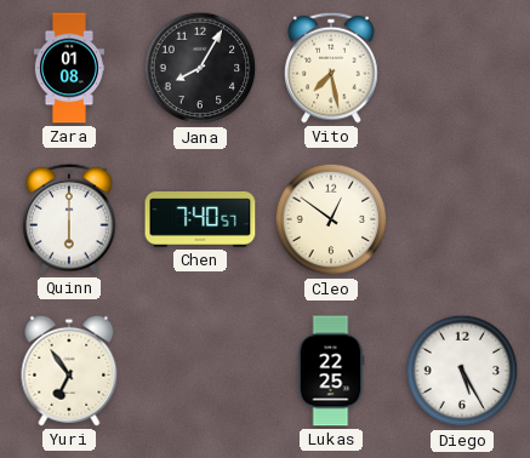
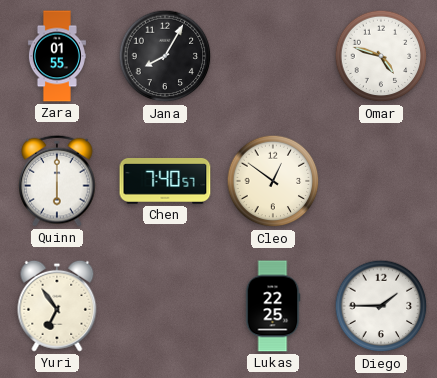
Zara: 01:08 -> 01:55
Vito: 7:28 -> none
Omar: none -> 4:48
Diego: 5:25 -> 1:45
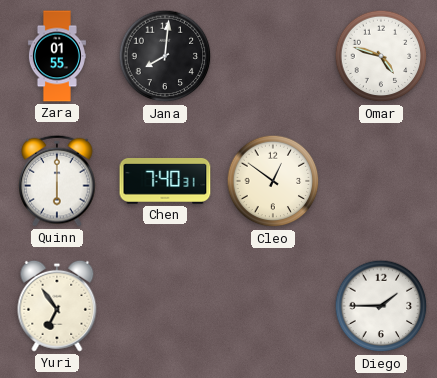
Jana: 8:05 -> 8:01
Chen: 7:40:57 -> 7:40:31
Lukas: 22:25 -> none
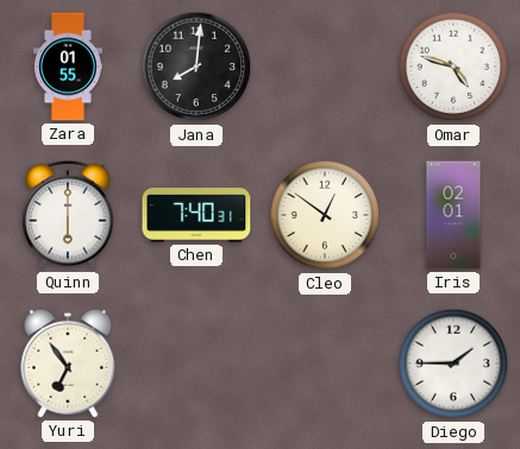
Iris: none -> 02:01
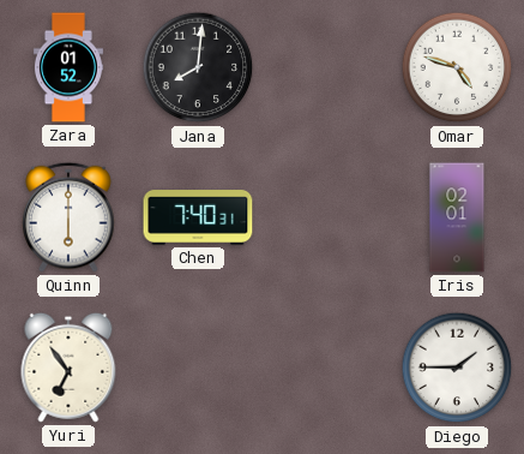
Zara: 01:55 -> 01:52
Cleo: 12:51 -> none
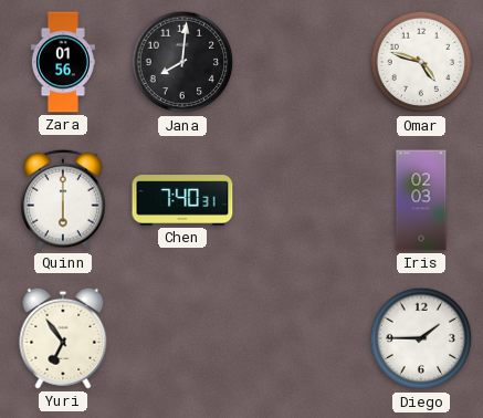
Zara: 01:52 -> 01:56
Iris: 02:01 -> 02:03
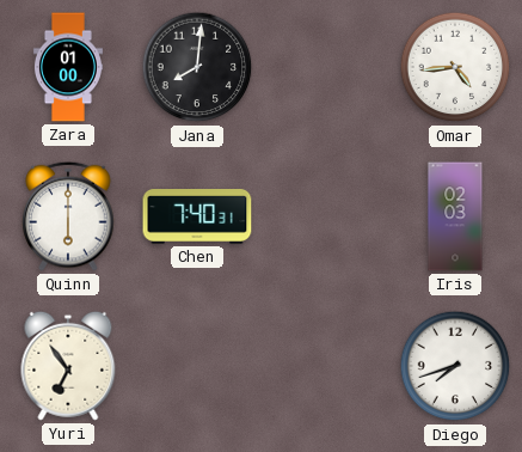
Zara: 01:56 -> 01:00
Omar: 4:48 -> 4:44
Diego: 1:45 -> 7:42
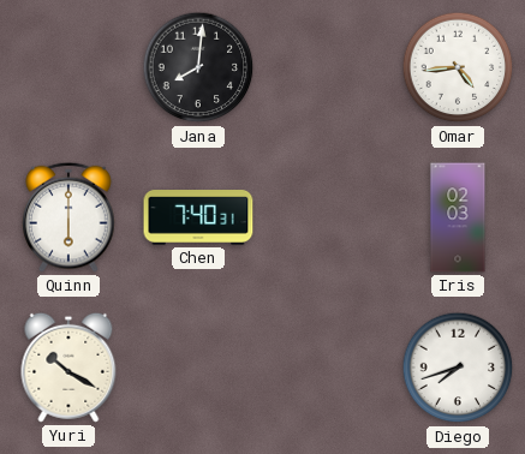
Zara: 01:00 -> none
Yuri: 6:54 -> 10:20
